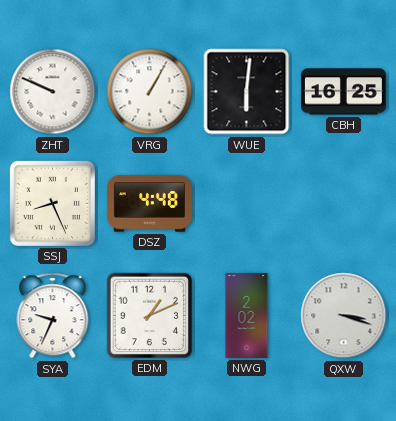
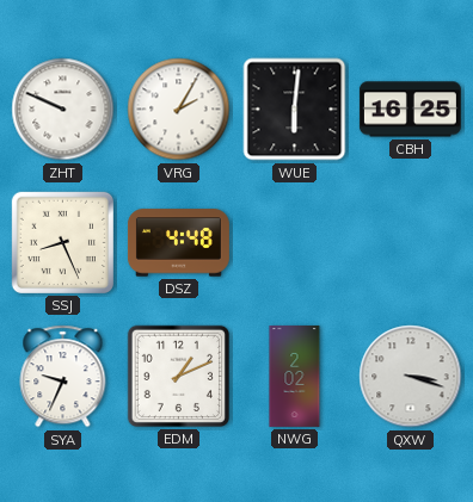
VRG: 1:05 -> 2:05
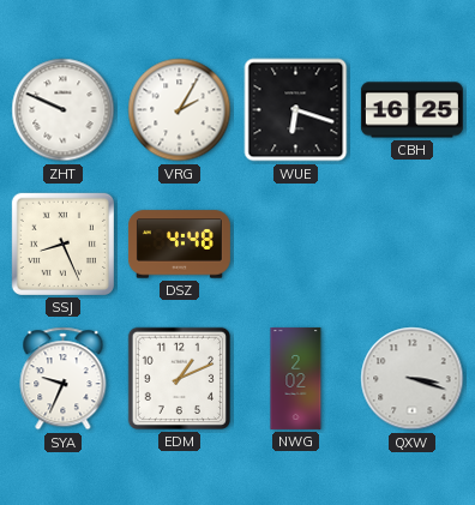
WUE: 6:01 -> 6:18
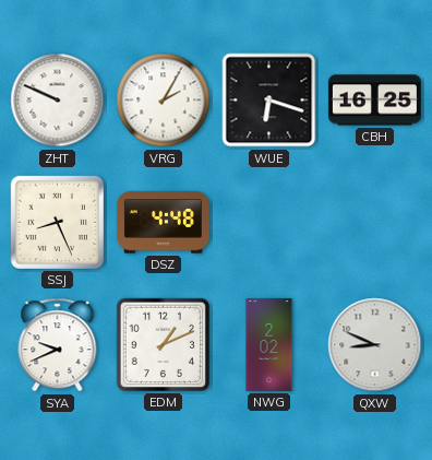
SYA: 9:34 -> 9:41
QXW: 3:18 -> 8:49
